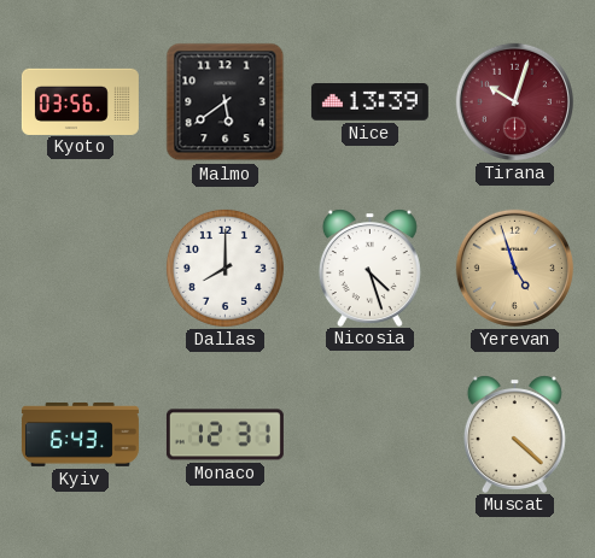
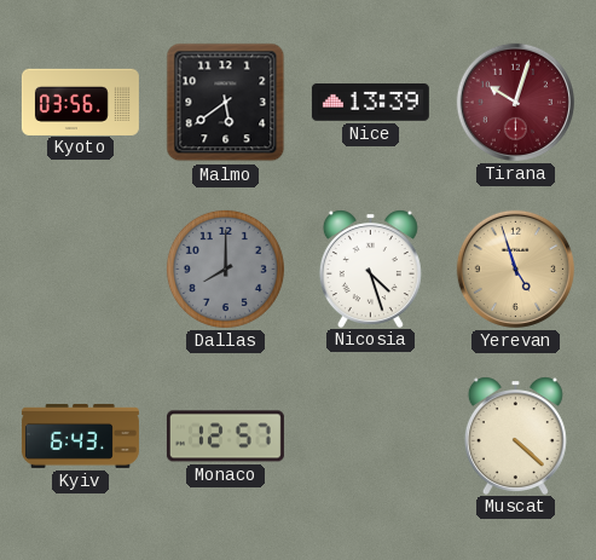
Dallas dial: white -> grey
Monaco: 12:31 -> 12:57
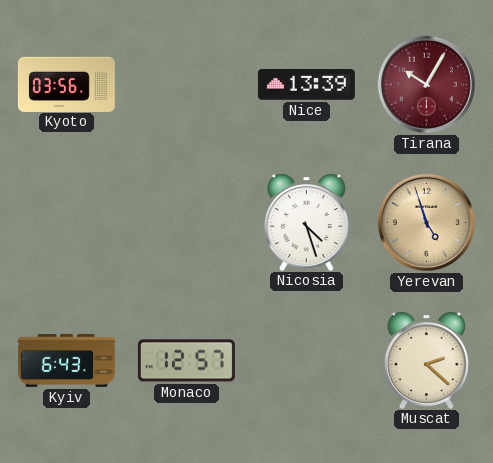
Malmo: 5:39 -> none
Tirana: 10:03 -> 10:05
Dallas: 8:00 -> none
Muscat: 4:22 -> 2:22
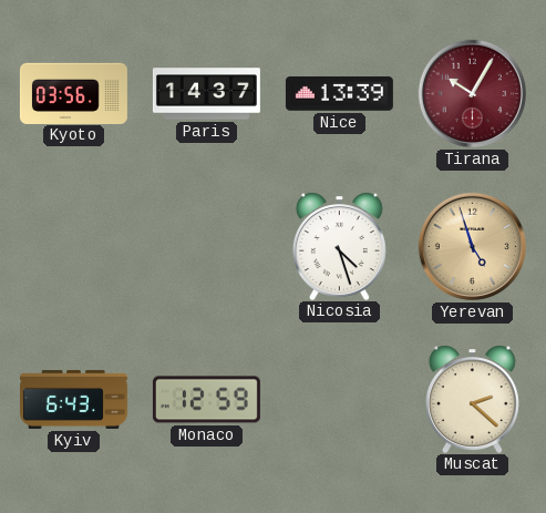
Paris: none -> 14:37
Monaco: 12:57 -> 12:59
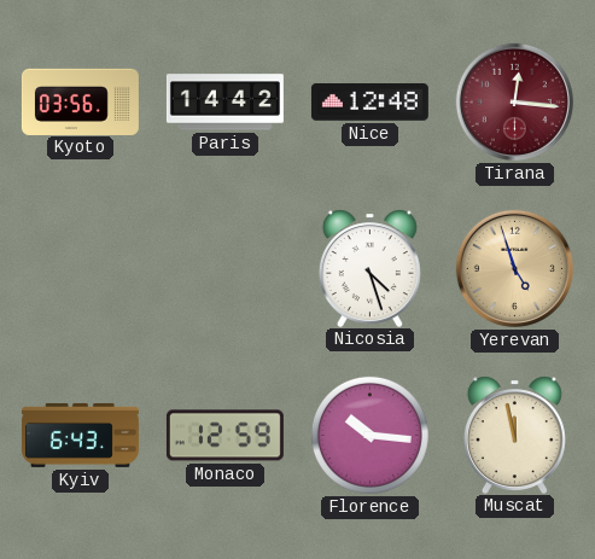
Paris: 14:37 -> 14:42
Nice: 13:39 -> 12:48
Tirana: 10:05 -> 12:16
Florence: none -> 10:16
Muscat: 2:22 -> 11:58
